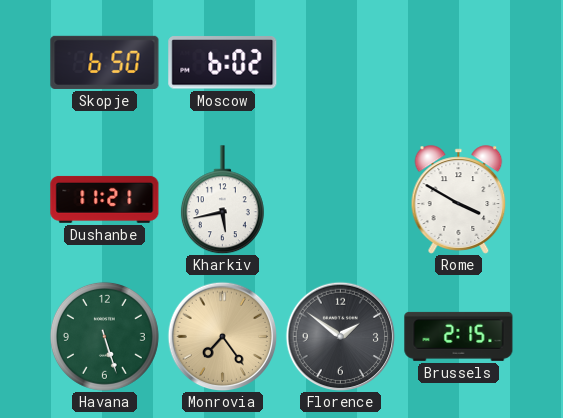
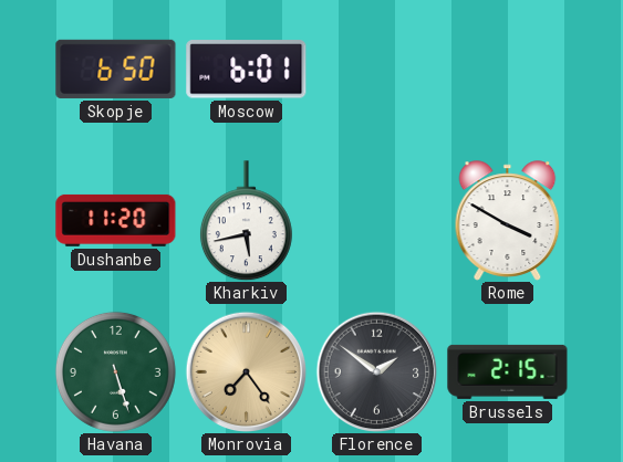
Moscow: 6:02 -> 6:01
Dushanbe: 11:21 -> 11:20
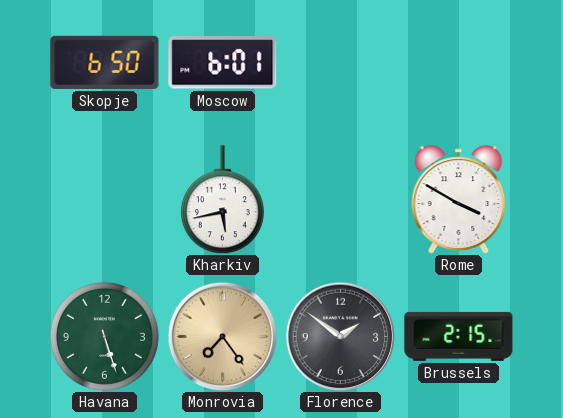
Dushanbe: 11:20 -> none
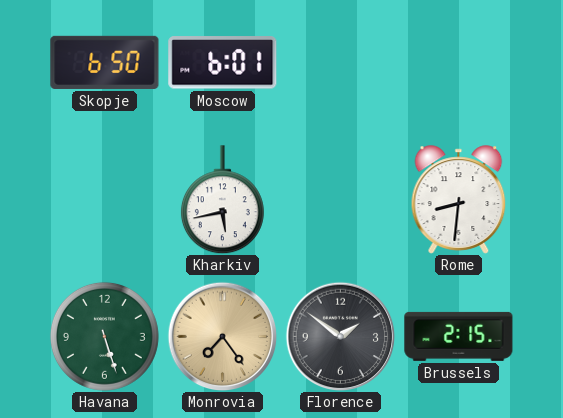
Rome: 3:50 -> 8:31
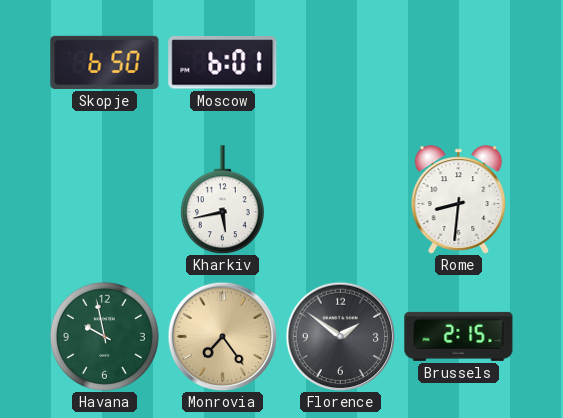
Havana: 5:27 -> 9:58
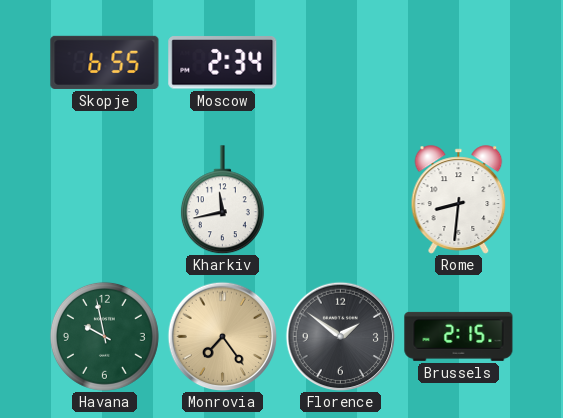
Skopje: 6:50 -> 6:55
Moscow: 6:01 -> 2:34
Kharkiv: 5:43 -> 11:43
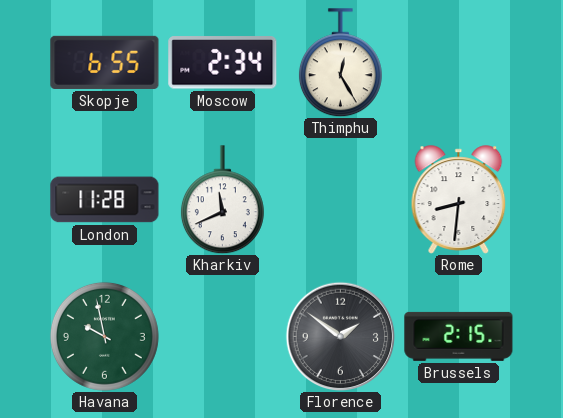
Thimphu: none -> 12:25
London: none -> 11:28
Kharkiv: 11:43 -> 11:41
Monrovia: 7:24 -> none
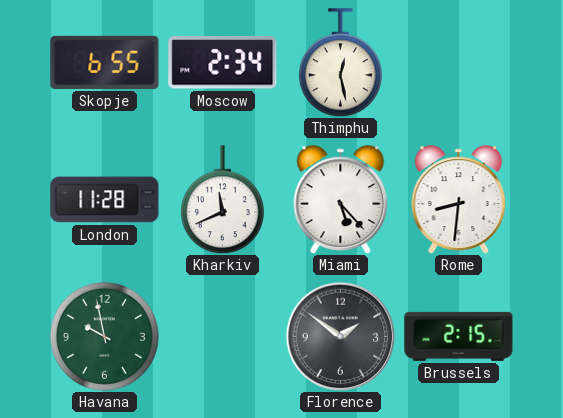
Thimphu: 12:25 -> 12:28
Miami: none -> 5:23
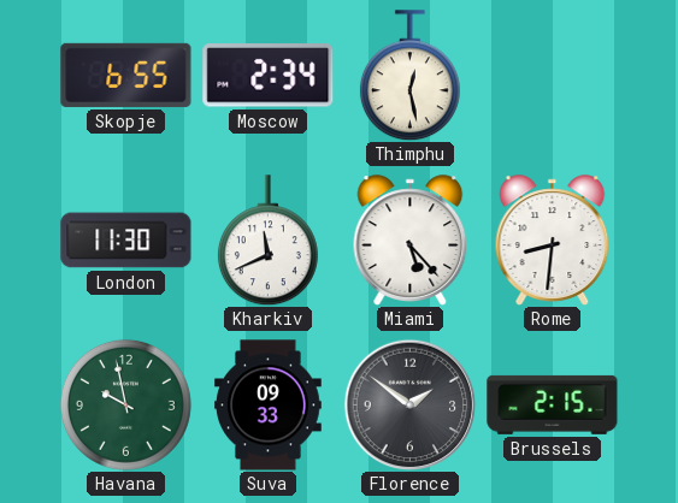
London: 11:28 -> 11:30
Suva: none -> 09:33
